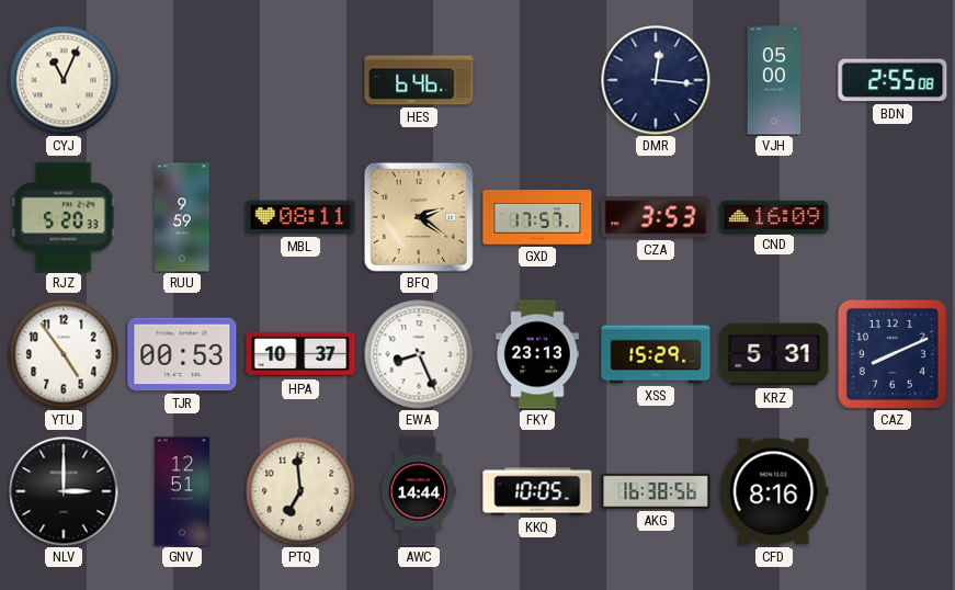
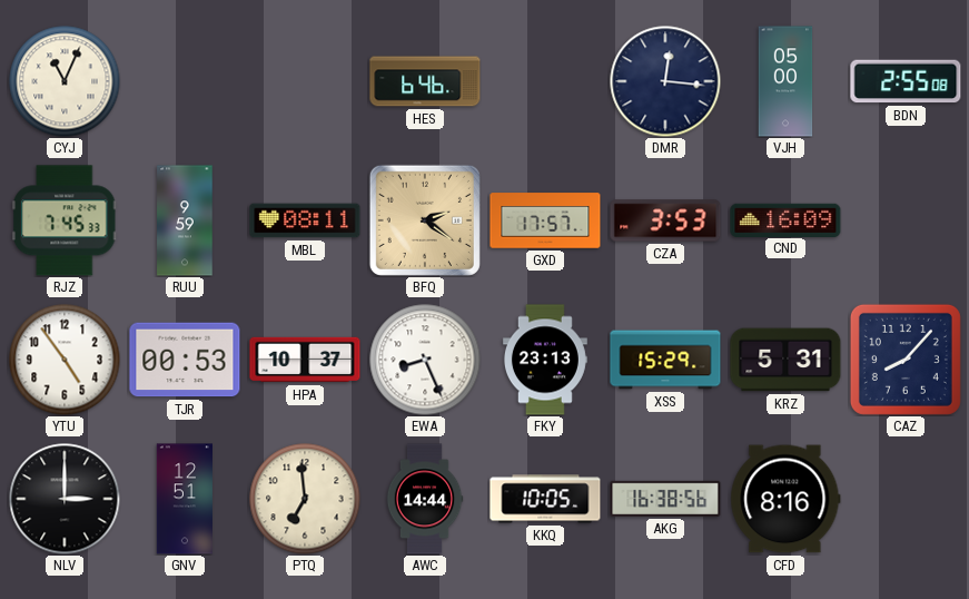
RJZ: 5:20 -> 7:45
CAZ: 8:11 -> 8:07
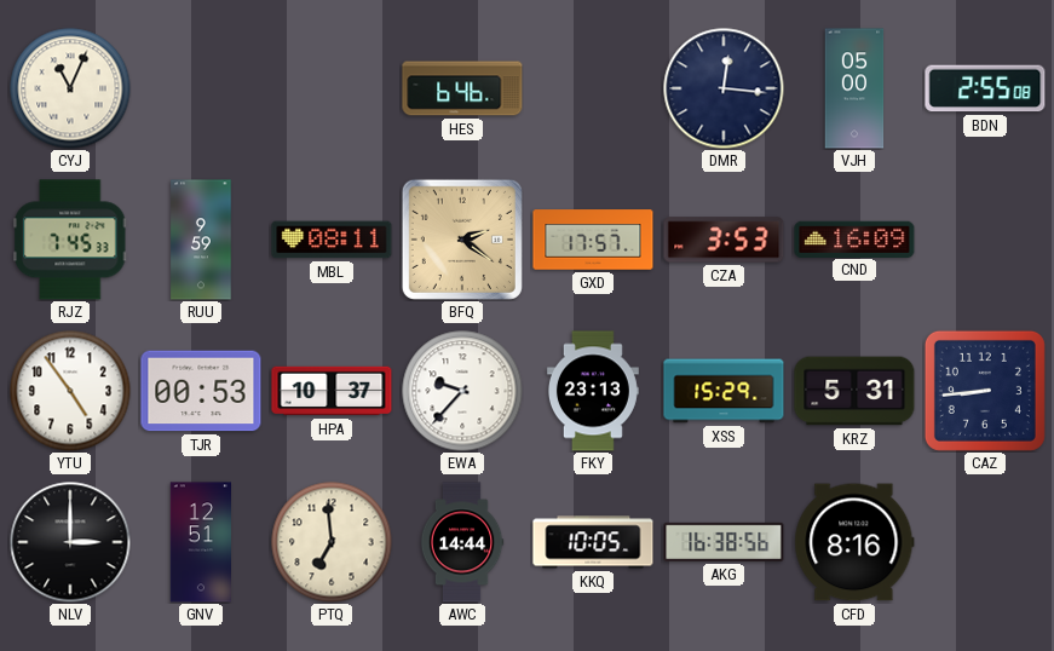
EWA: 8:26 -> 9:37
CAZ: 8:07 -> 8:44
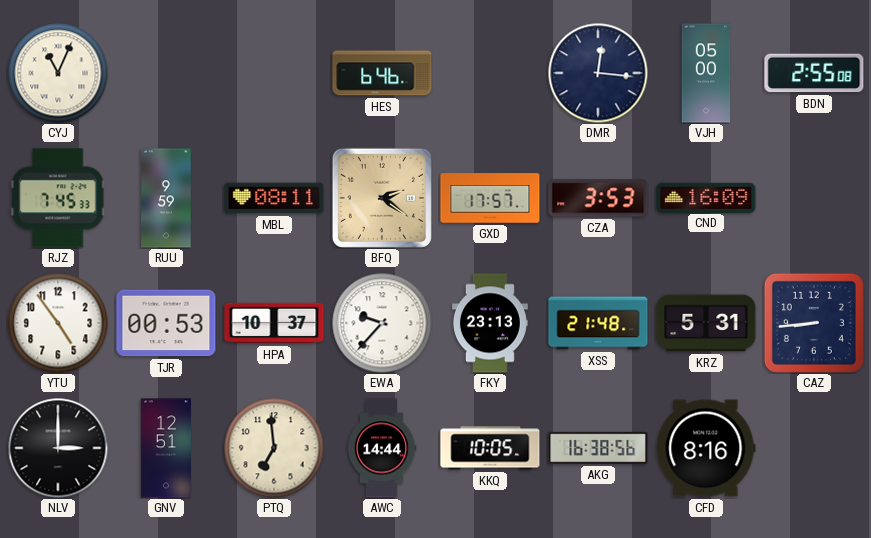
XSS: 15:29 -> 21:48
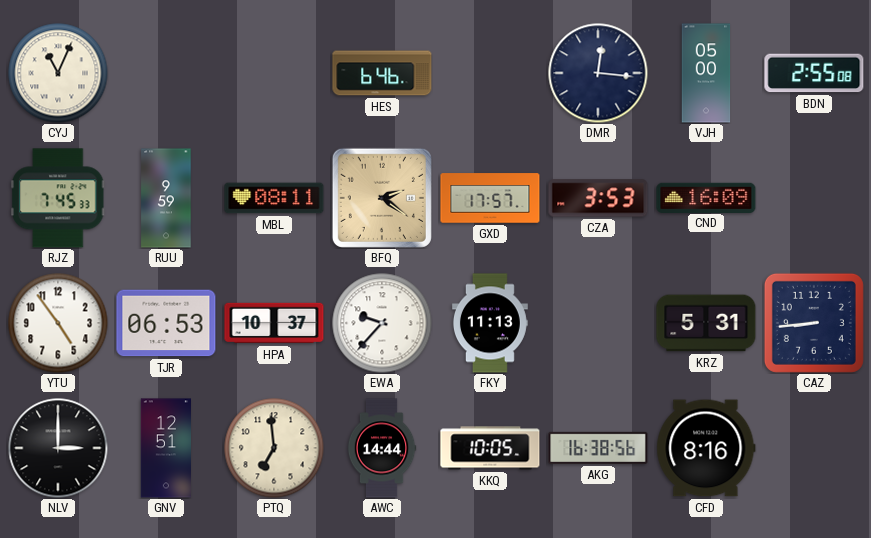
TJR: 00:53 -> 06:53
FKY: 23:13 -> 11:13
XSS: 21:48 -> none
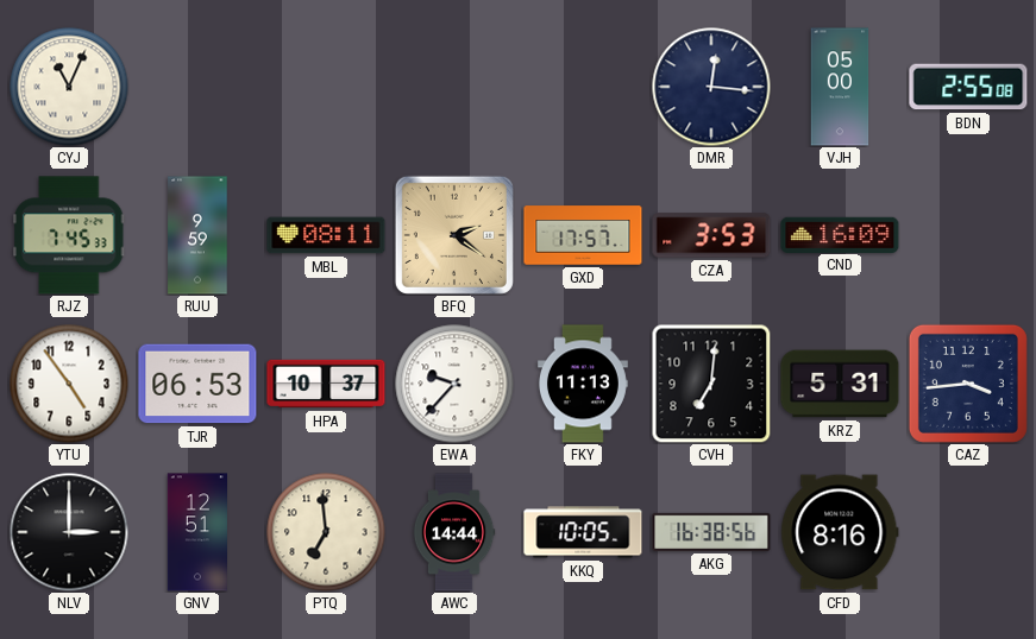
HES: 6:46 -> none
CVH: none -> 7:01
CAZ: 8:44 -> 3:44
